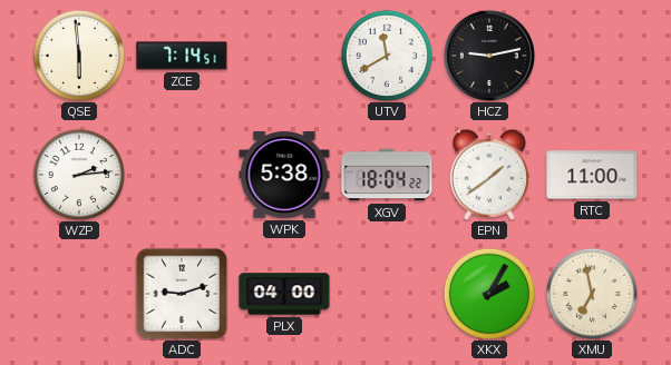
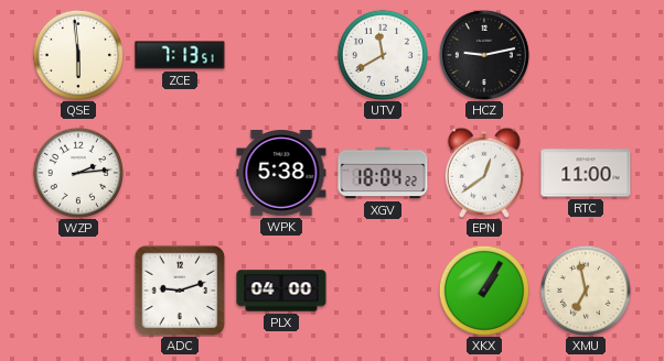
ZCE: 7:14 -> 7:13
EPN: 1:39 -> 12:39
XKX: 2:05 -> 1:05
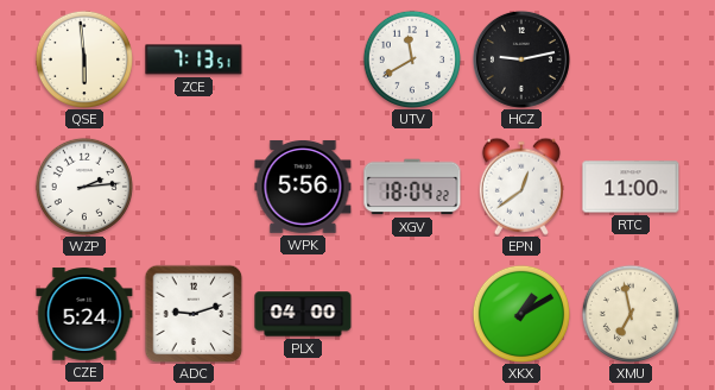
WPK: 5:38 -> 5:56
CZE: none -> 5:24
XKX: 1:05 -> 1:10
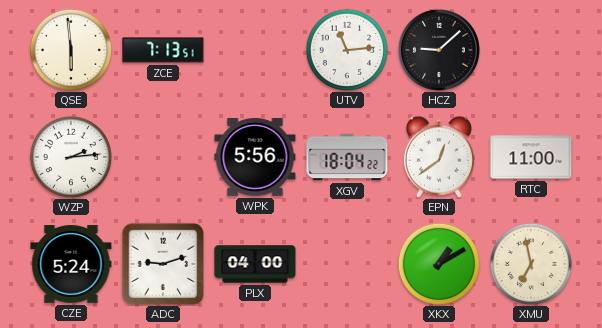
UTV: 11:40 -> 11:14
HCZ: 9:13 -> 9:08
